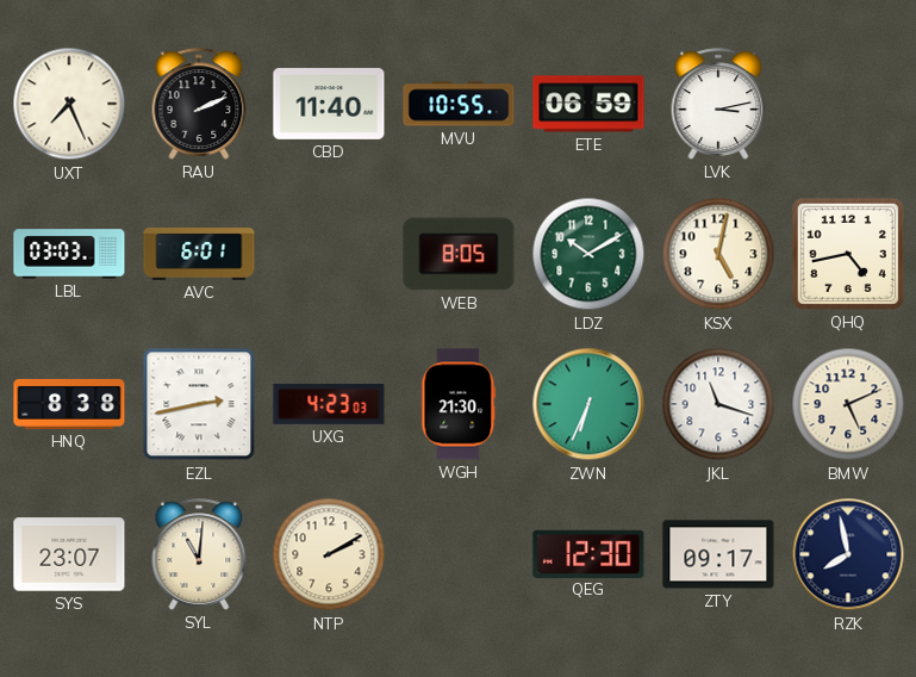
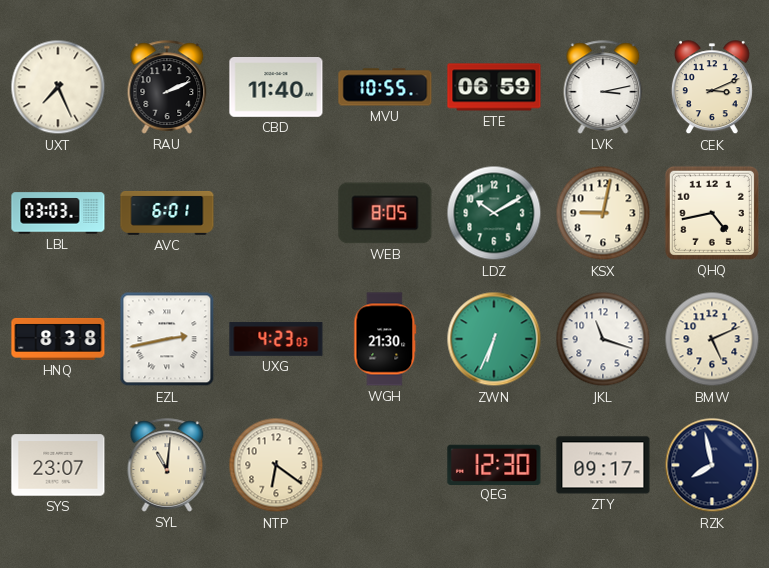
CEK: none -> 3:11
KSX: 5:02 -> 9:02
NTP: 2:10 -> 6:21
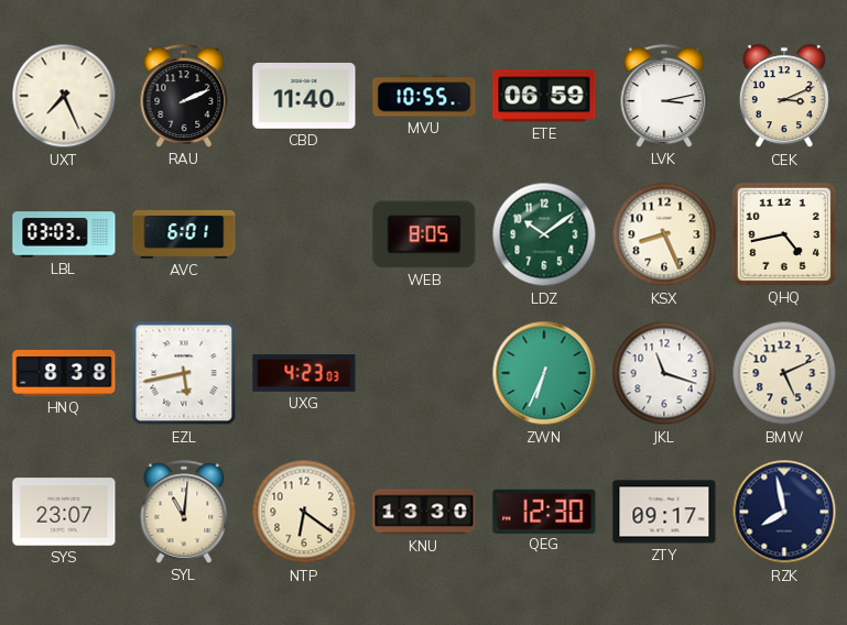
LDZ: 10:10 -> 10:09
KSX: 9:02 -> 8:26
EZL: 2:43 -> 5:43
WGH: 21:30 -> none
KNU: none -> 13:30
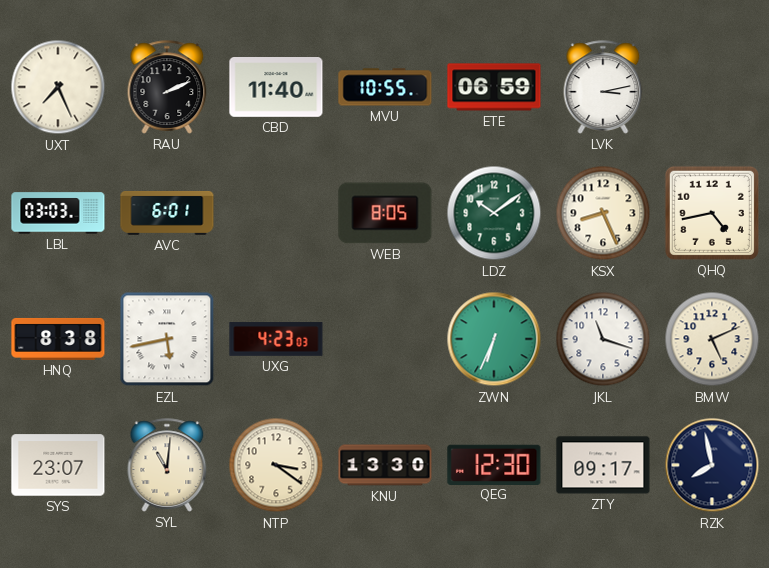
CEK: 3:11 -> none
NTP: 6:21 -> 3:21
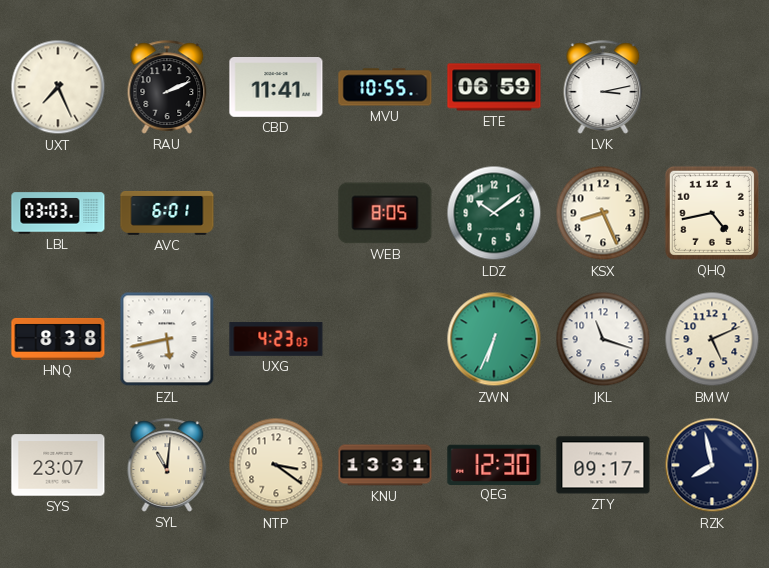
CBD: 11:40 -> 11:41
KNU: 13:30 -> 13:31
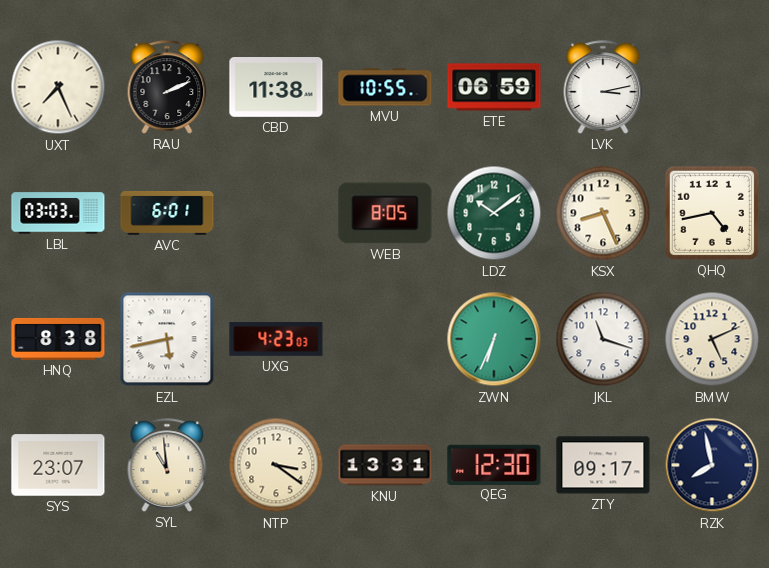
CBD: 11:41 -> 11:38
SYL: 11:01 -> 10:59
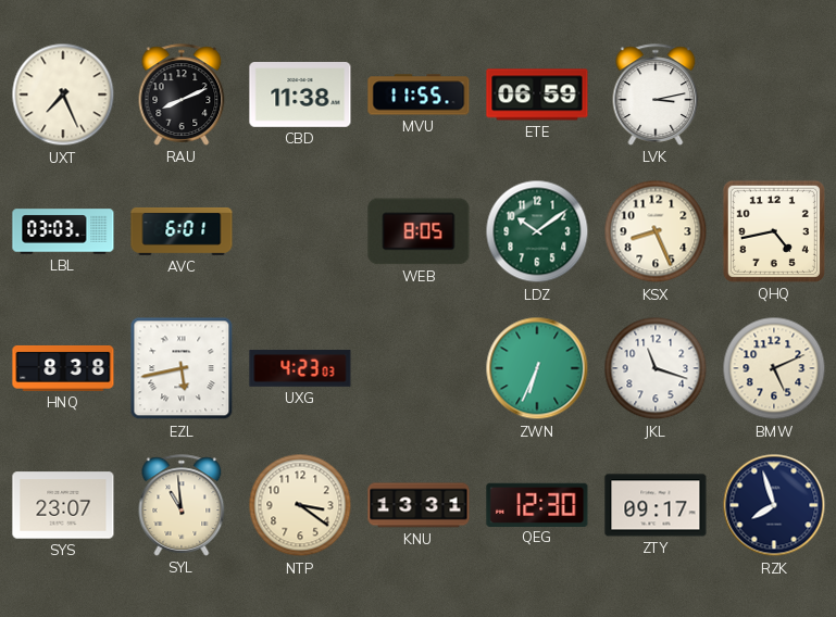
RAU: 2:11 -> 8:11
MVU: 10:55 -> 11:55
RZK: 7:58 -> 7:57
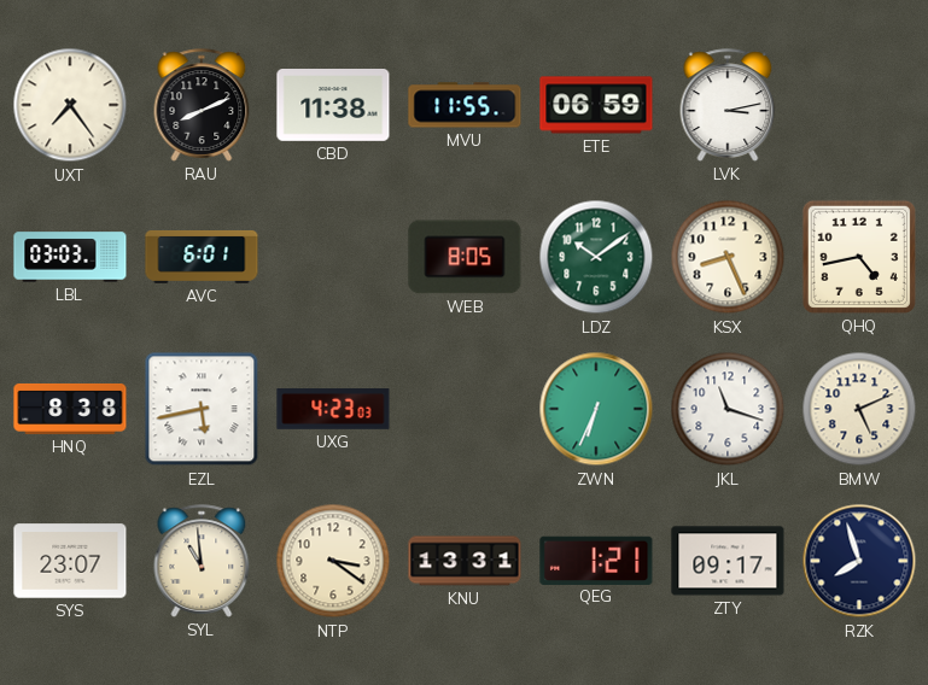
UXT: 7:26 -> 7:24
QEG: 12:30 -> 1:21
